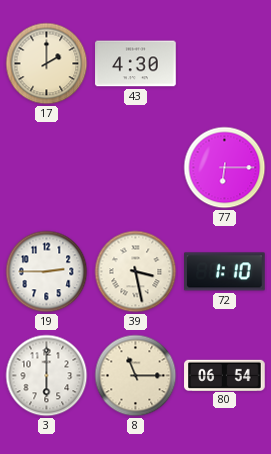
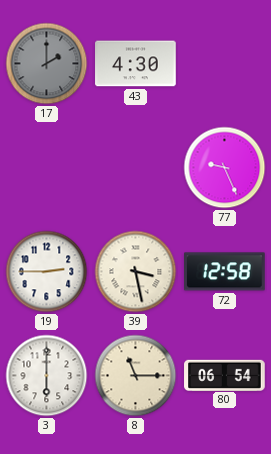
17 dial: cream -> grey
77: 6:15 -> 9:26
72: 1:10 -> 12:58
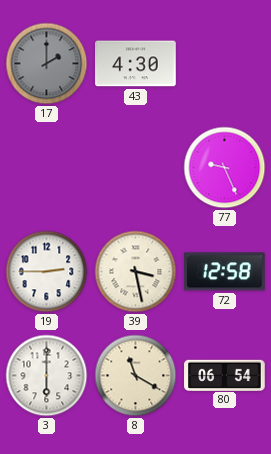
8: 11:15 -> 11:20
